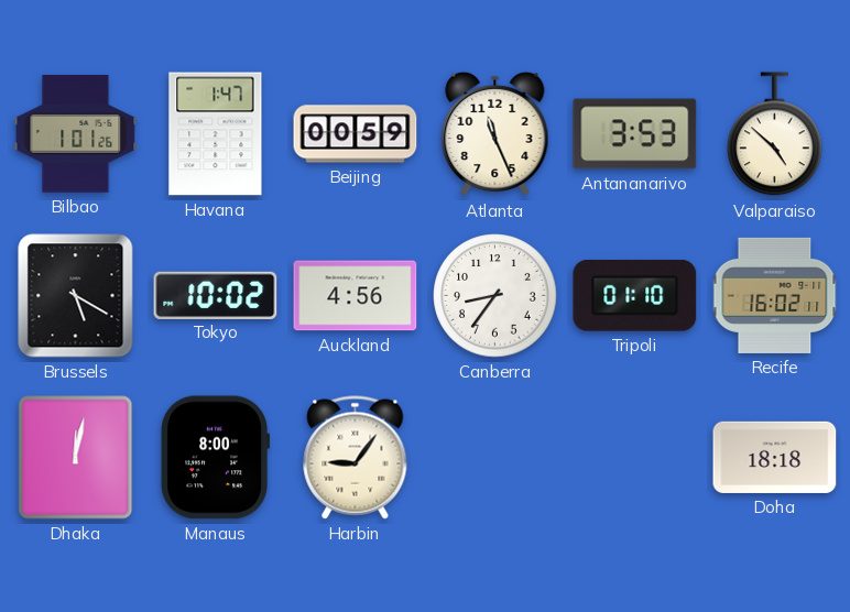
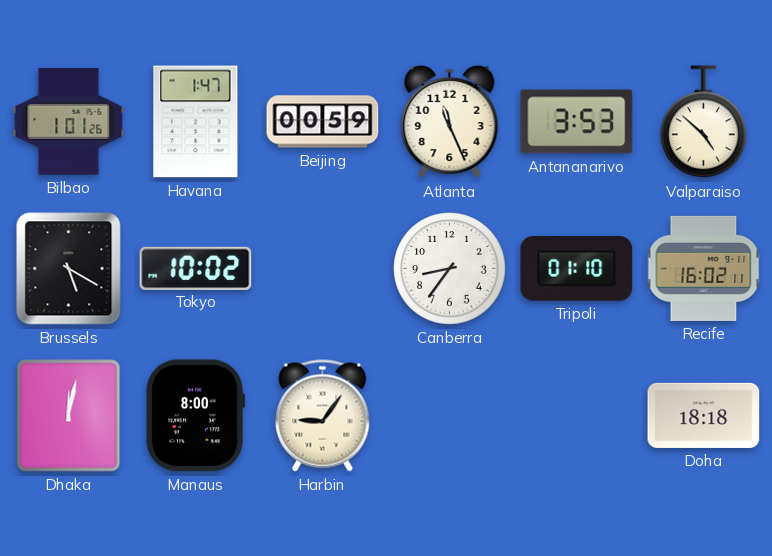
Auckland: 4:56 -> none
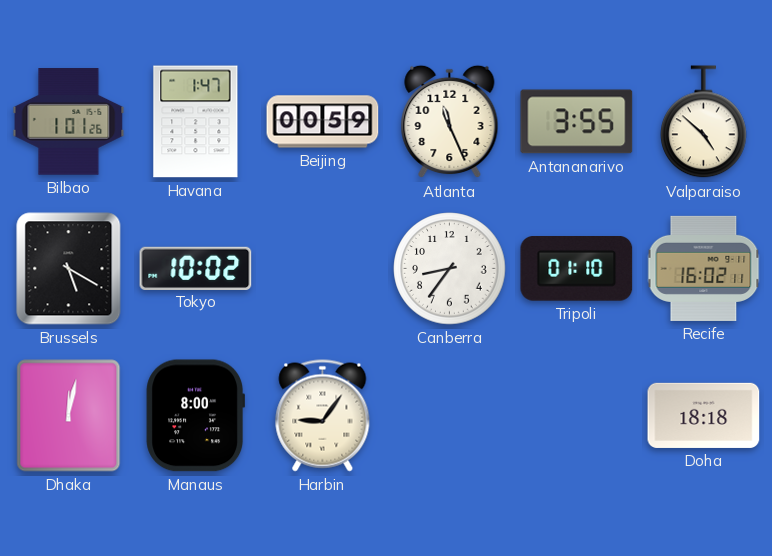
Antananarivo: 3:53 -> 3:55
